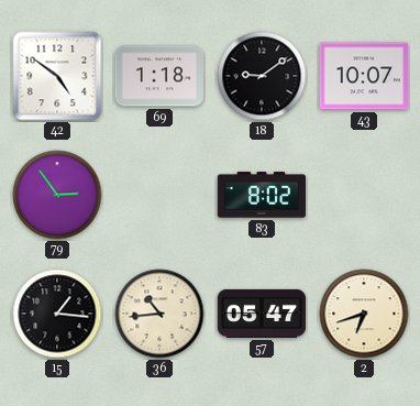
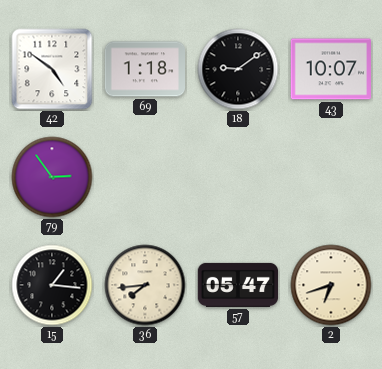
83: 8:02 -> none
36: 10:44 -> 7:44
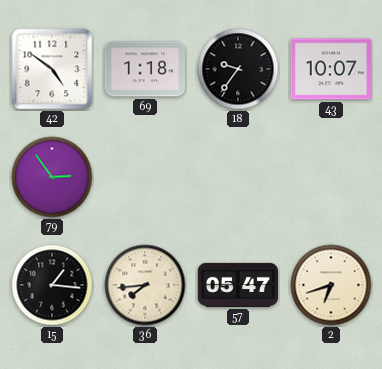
18: 9:09 -> 9:36
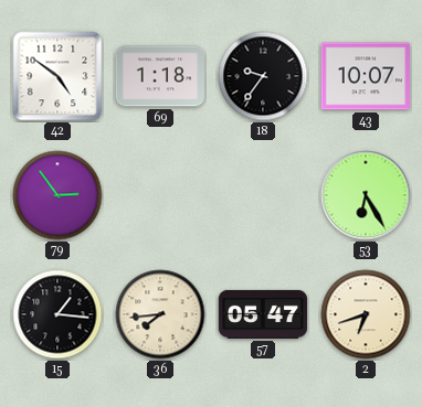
53: none -> 6:25
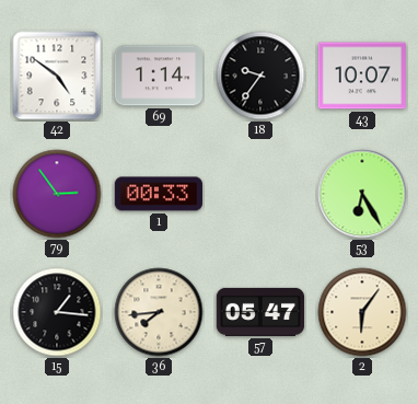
69: 1:18 -> 1:14
1: none -> 00:33
2: 6:42 -> 6:06
